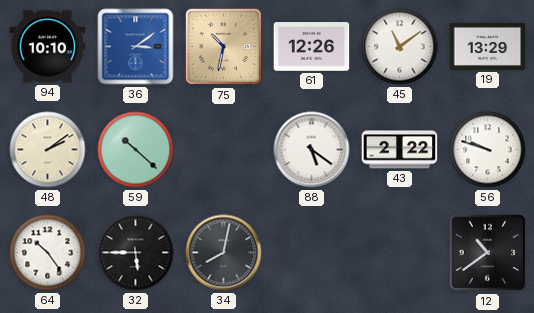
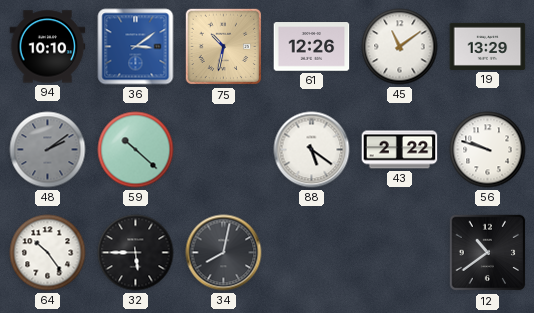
48 dial: cream -> grey
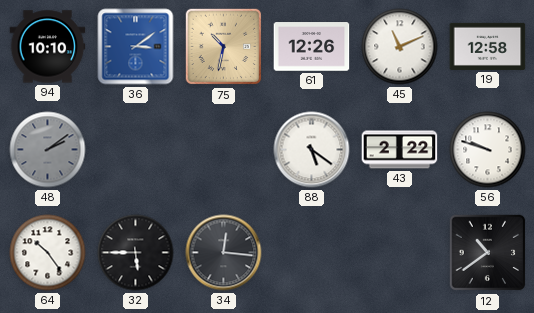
45: 11:09 -> 11:11
19: 13:29 -> 12:58
59: 10:22 -> none
34: 8:02 -> 12:16
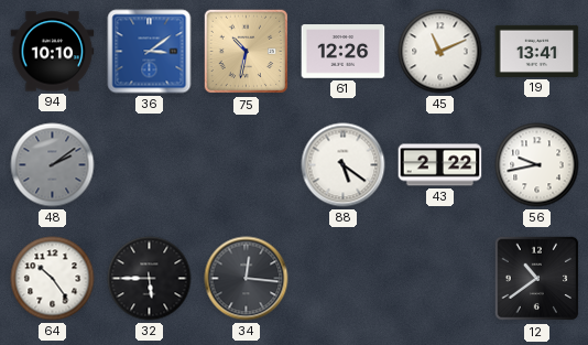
19: 12:58 -> 13:41
56: 9:48 -> 9:43
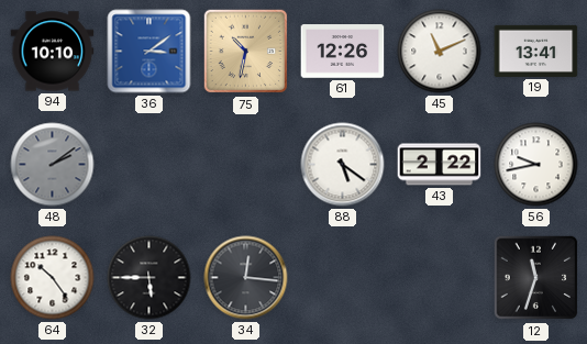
12: 10:39 -> 11:33
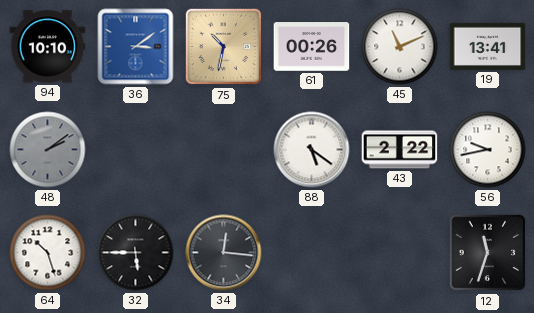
61: 12:26 -> 00:26
64: 10:24 -> 10:27
